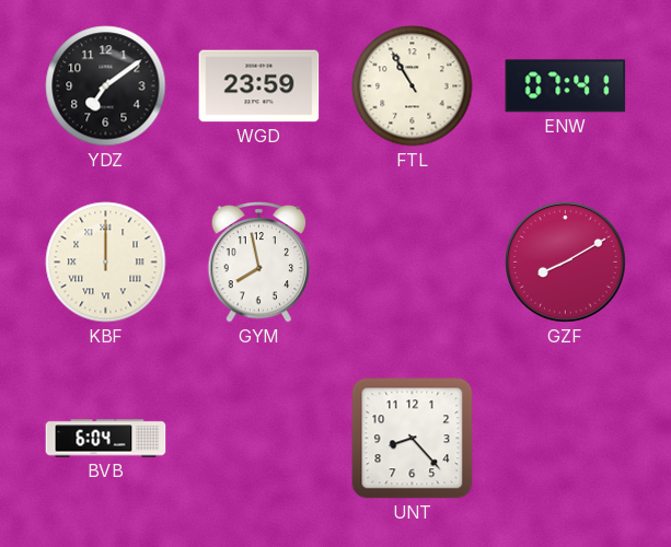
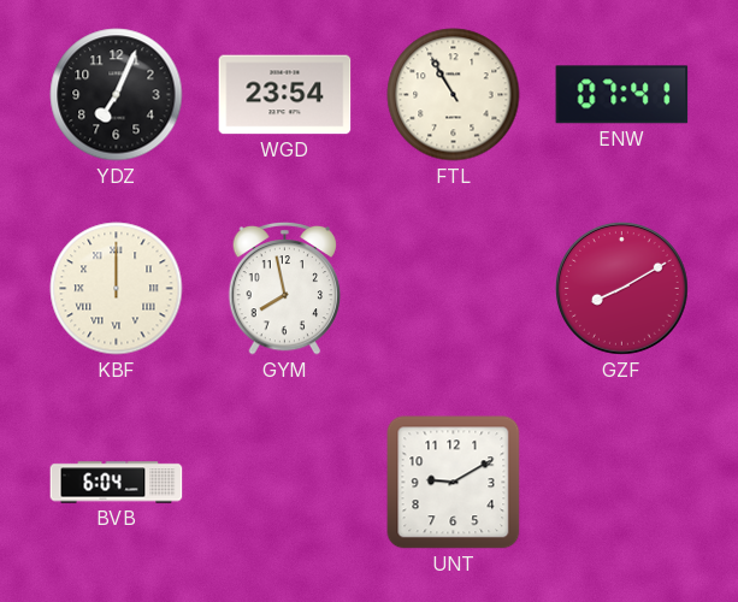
YDZ: 7:09 -> 7:04
WGD: 23:59 -> 23:54
UNT: 8:23 -> 9:10
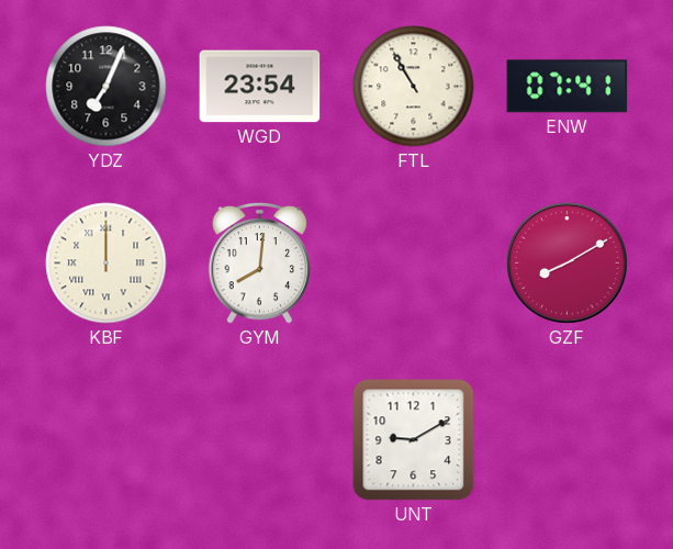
GYM: 7:58 -> 8:01
BVB: 6:04 -> none
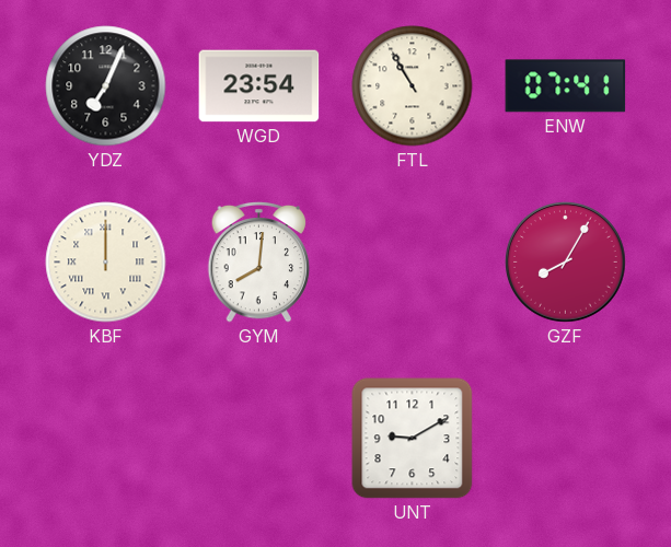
GZF: 8:10 -> 8:05
